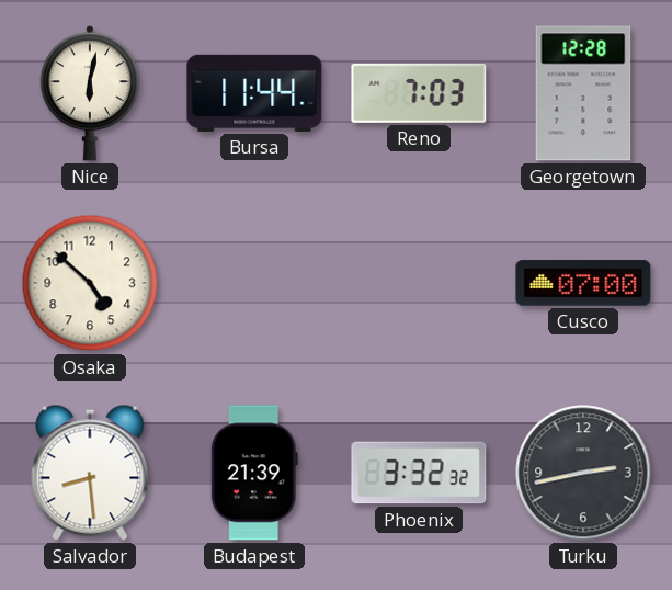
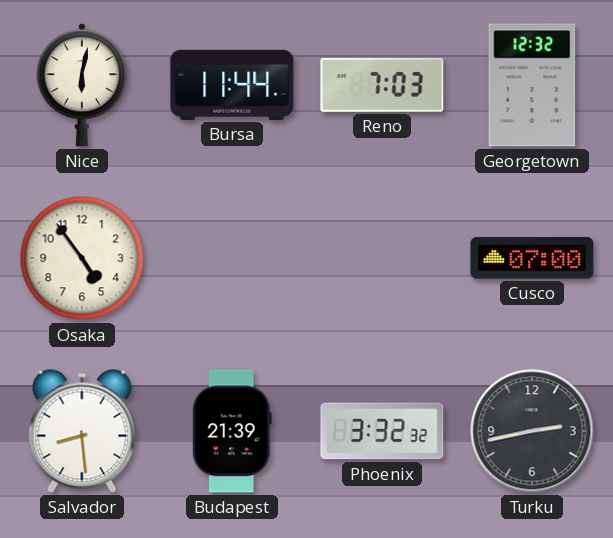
Georgetown: 12:28 -> 12:32
Osaka: 4:52 -> 4:54
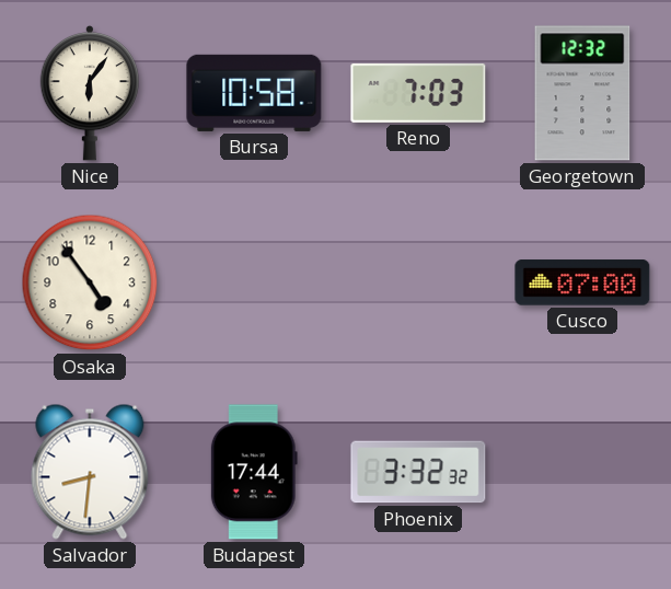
Nice: 6:02 -> 6:06
Bursa: 11:44 -> 10:58
Salvador: 8:29 -> 8:31
Budapest: 21:39 -> 17:44
Turku: 2:43 -> none
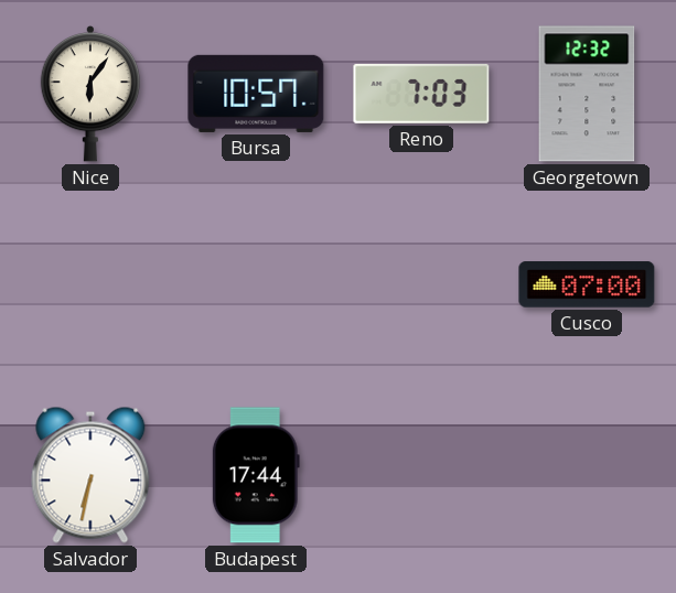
Bursa: 10:58 -> 10:57
Osaka: 4:54 -> none
Salvador: 8:31 -> 6:32
Phoenix: 3:32 -> none
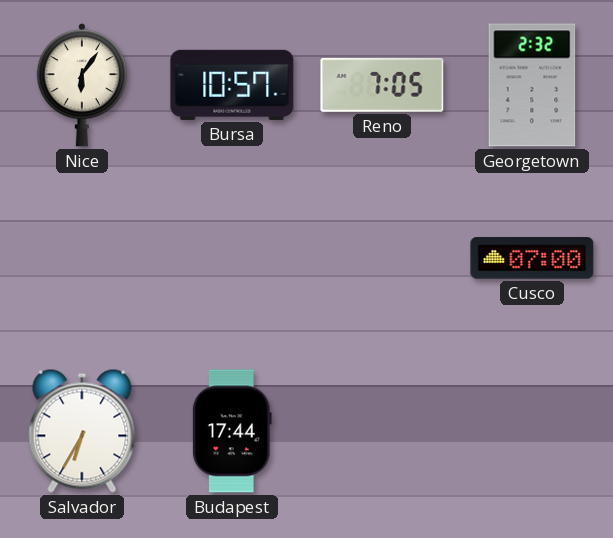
Reno: 7:03 -> 7:05
Georgetown: 12:32 -> 2:32
Salvador: 6:32 -> 6:35
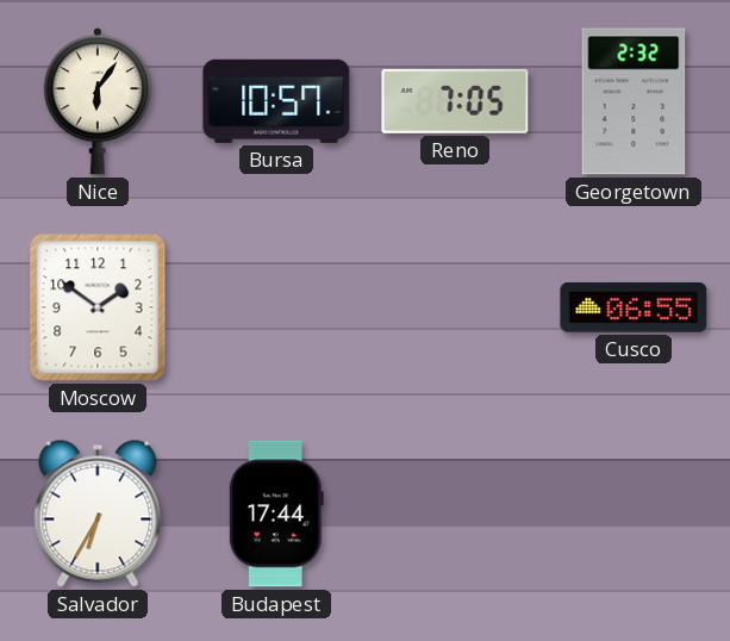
Moscow: none -> 1:51
Cusco: 07:00 -> 06:55
